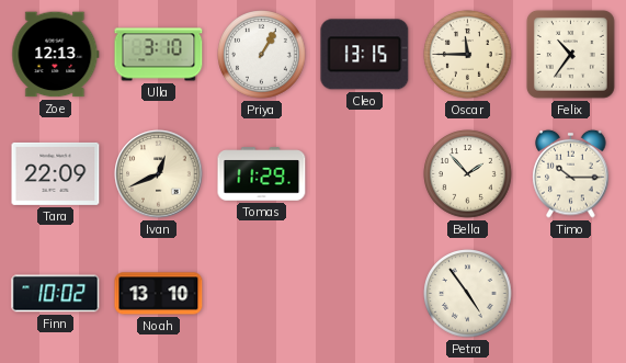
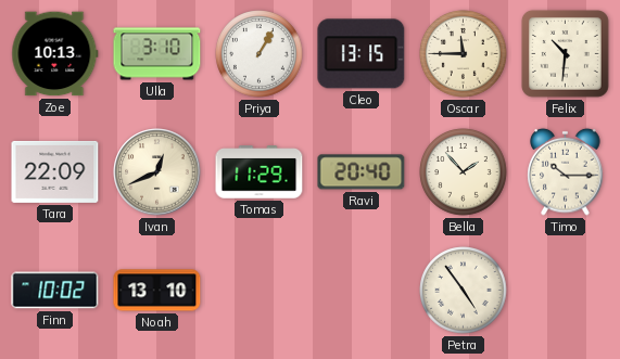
Zoe: 12:13 -> 10:13
Felix: 10:36 -> 10:31
Ravi: none -> 20:40
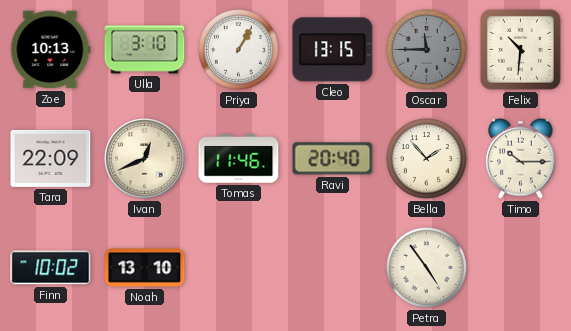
Oscar dial: cream -> grey
Tomas: 11:29 -> 11:46
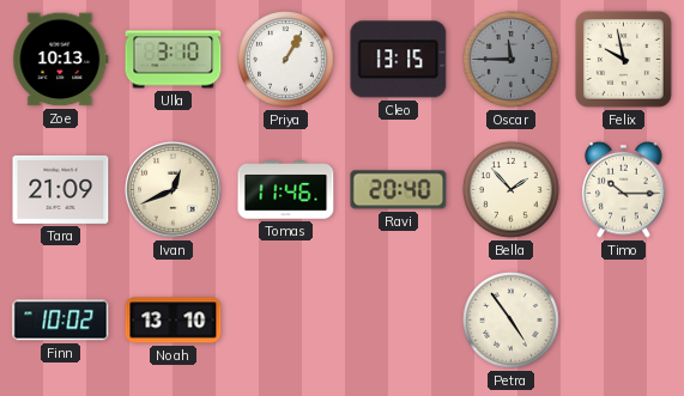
Felix: 10:31 -> 9:58
Tara: 22:09 -> 21:09
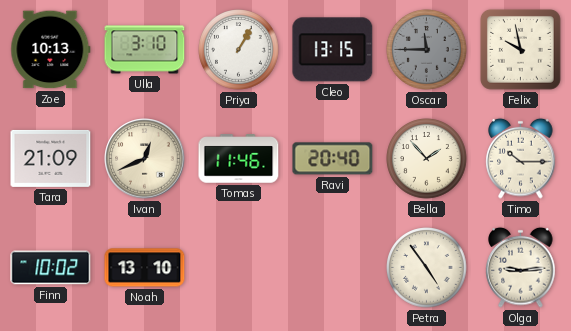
Olga: none -> 9:14
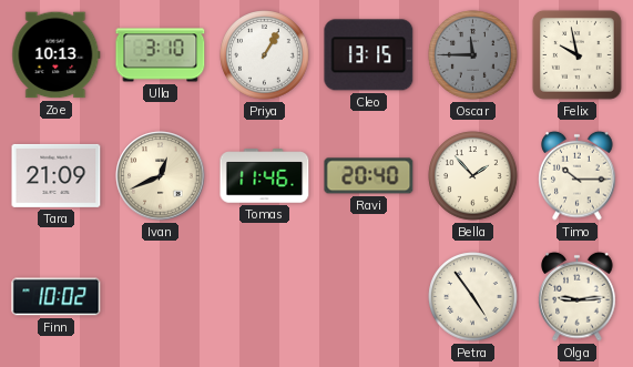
Noah: 13:10 -> none
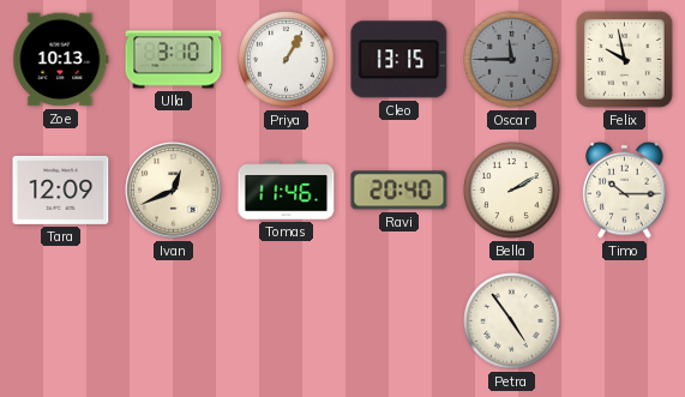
Tara: 21:09 -> 12:09
Bella: 1:53 -> 2:10
Finn: 10:02 -> none
Olga: 9:14 -> none
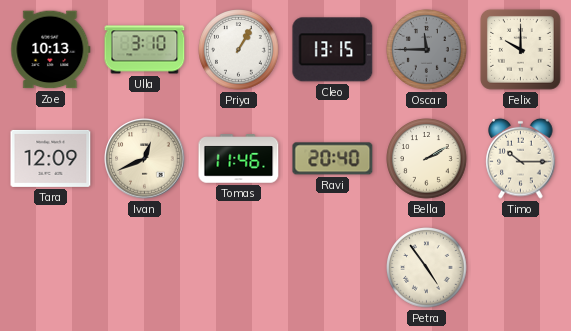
Felix: 9:58 -> 10:00
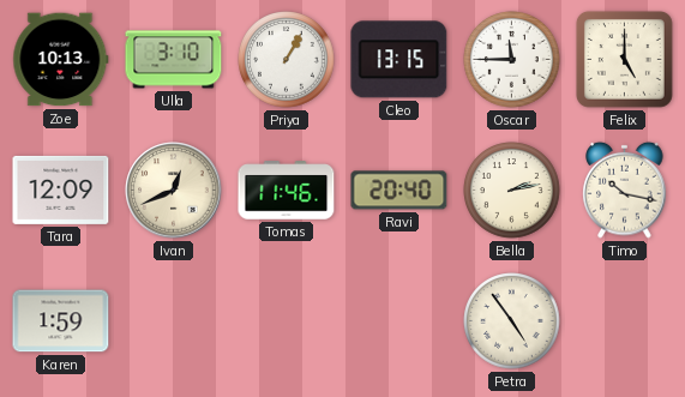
Oscar dial: grey -> white
Felix: 10:00 -> 5:00
Bella: 2:10 -> 2:13
Timo: 10:15 -> 10:17
Karen: none -> 1:59
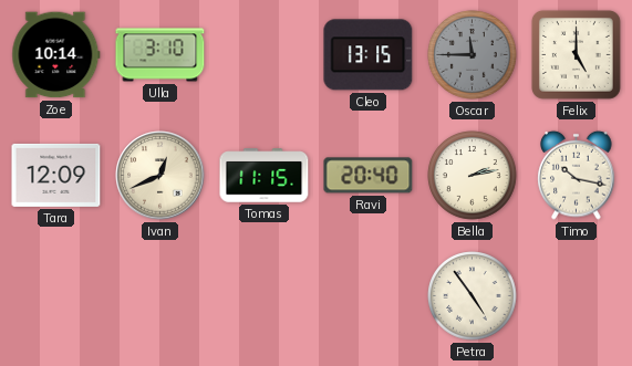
Zoe: 10:13 -> 10:14
Priya: 1:05 -> none
Oscar dial: white -> grey
Tomas: 11:46 -> 11:15
Karen: 1:59 -> none
